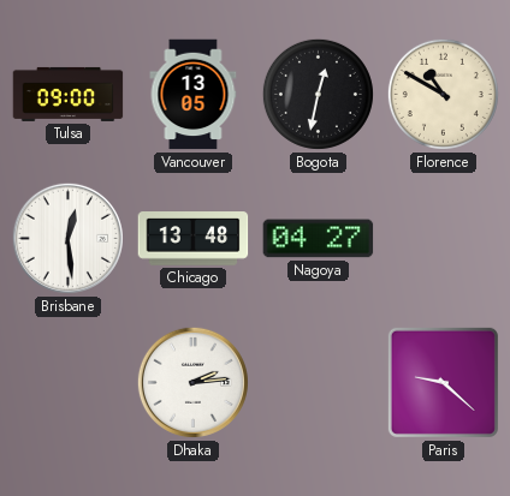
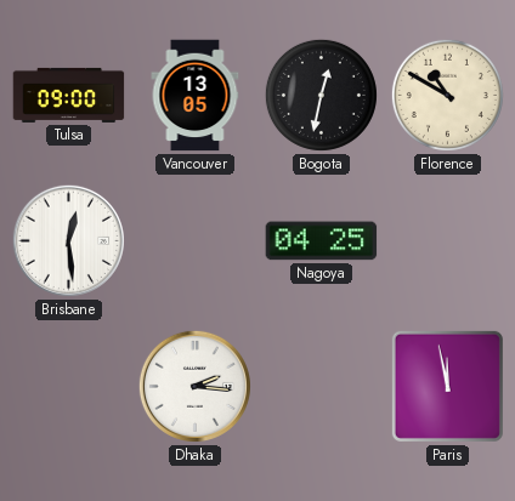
Chicago: 13:48 -> none
Nagoya: 04:27 -> 04:25
Dhaka: 2:14 -> 2:16
Paris: 9:22 -> 11:58
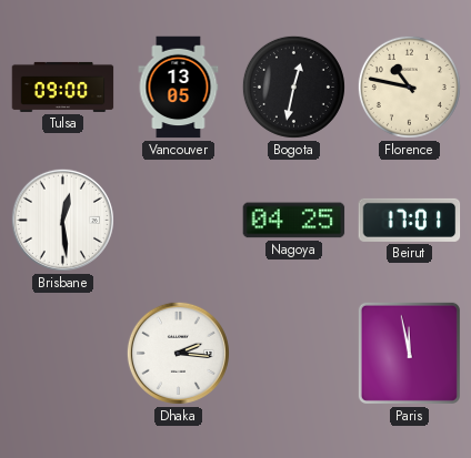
Florence: 10:50 -> 10:47
Beirut: none -> 17:01
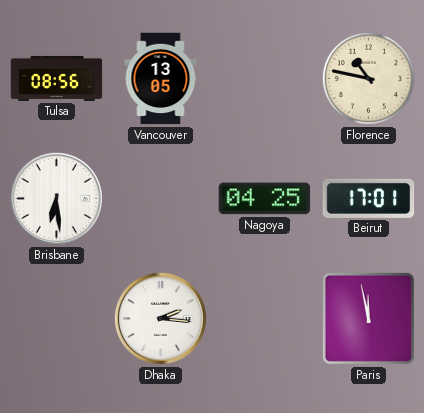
Tulsa: 09:00 -> 08:56
Bogota: 12:32 -> none
Brisbane: 12:29 -> 6:29
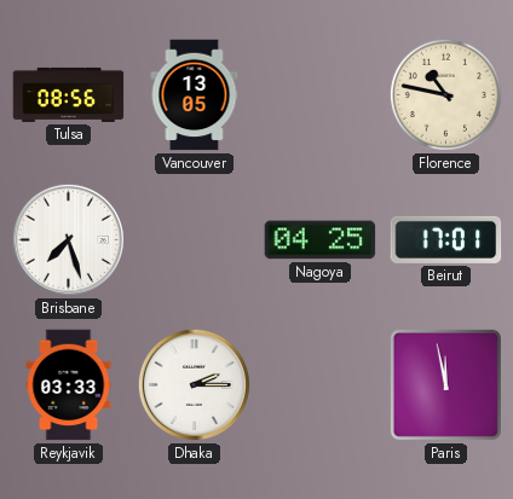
Brisbane: 6:29 -> 7:27
Reykjavik: none -> 03:33
Dhaka: 2:16 -> 2:15
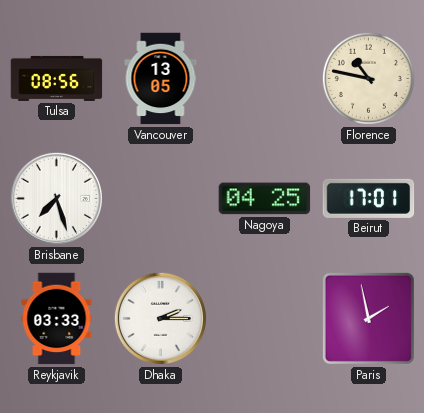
Paris: 11:58 -> 1:58
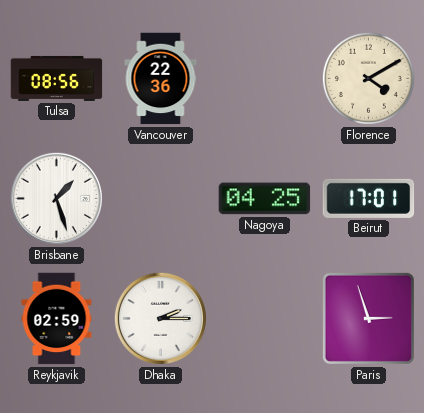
Vancouver: 13:05 -> 22:36
Florence: 10:47 -> 4:10
Brisbane: 7:27 -> 1:27
Reykjavik: 03:33 -> 02:59
Paris: 1:58 -> 2:57
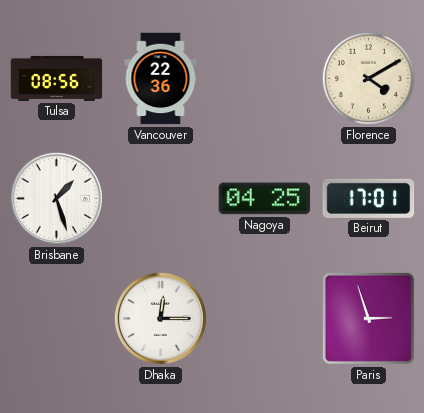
Reykjavik: 02:59 -> none
Dhaka: 2:15 -> 12:15
